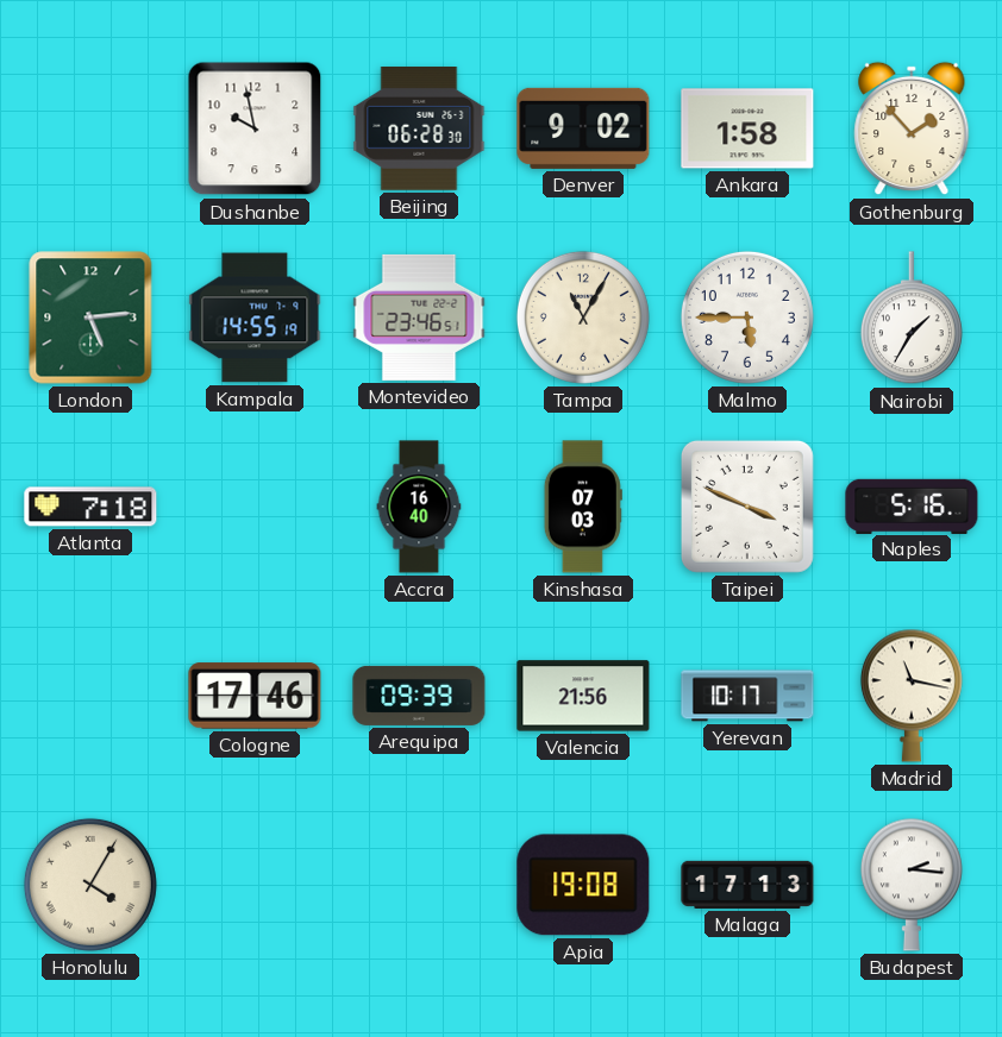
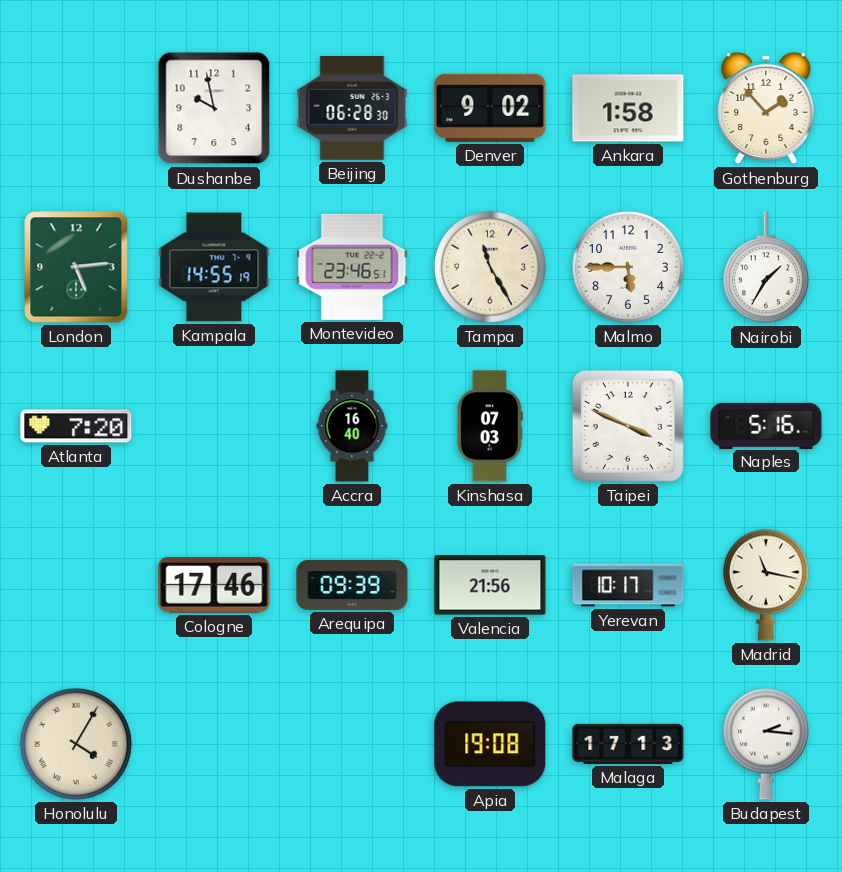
Tampa: 11:05 -> 11:25
Atlanta: 7:18 -> 7:20
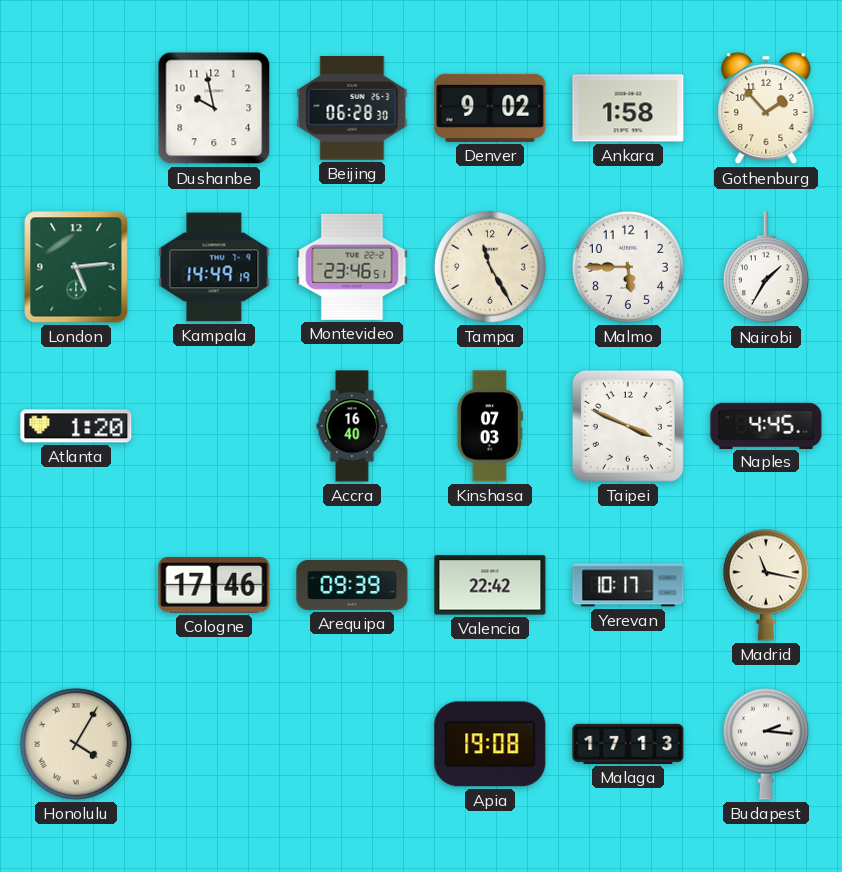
Kampala: 14:55 -> 14:49
Atlanta: 7:20 -> 1:20
Naples: 5:16 -> 4:45
Valencia: 21:56 -> 22:42
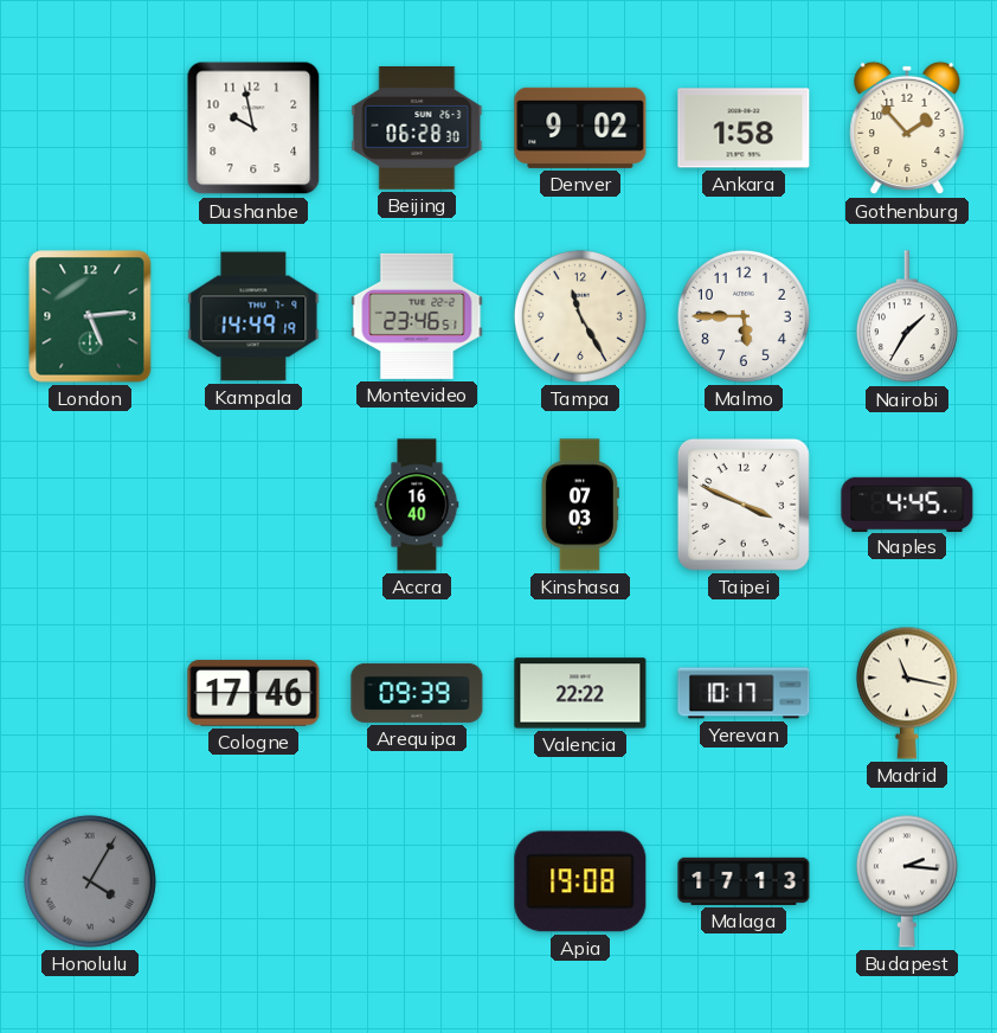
Atlanta: 1:20 -> none
Valencia: 22:42 -> 22:22
Honolulu dial: cream -> grey
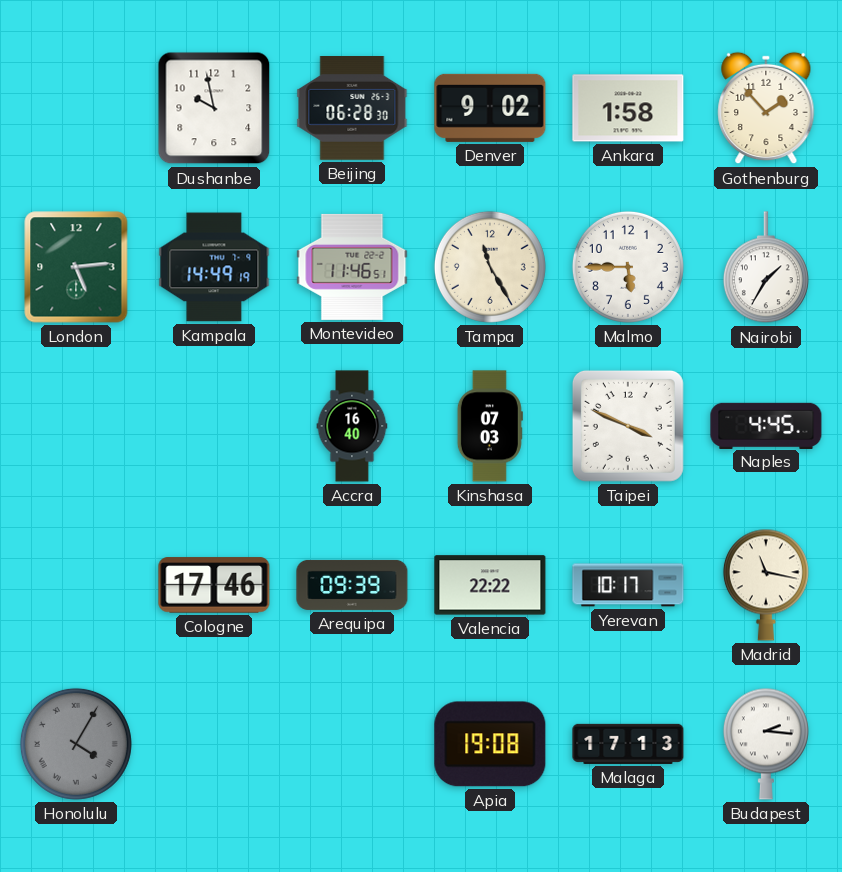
Montevideo: 23:46 -> 11:46
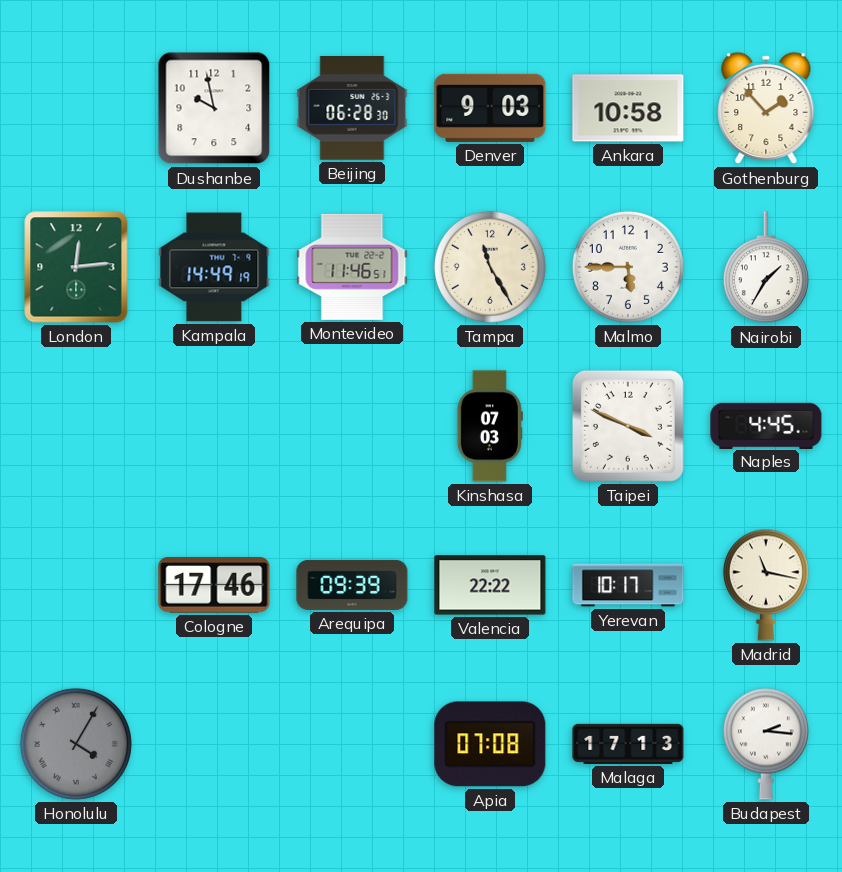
Denver: 9:02 -> 9:03
Ankara: 1:58 -> 10:58
London: 5:14 -> 12:14
Accra: 16:40 -> none
Apia: 19:08 -> 07:08
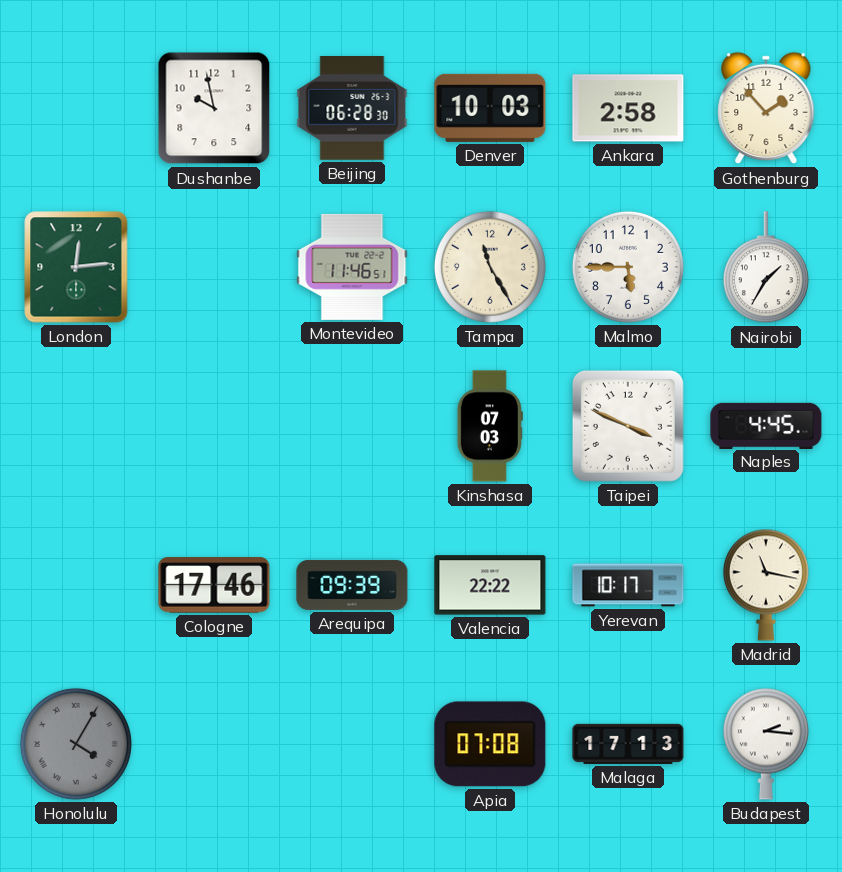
Denver: 9:03 -> 10:03
Ankara: 10:58 -> 2:58
Kampala: 14:49 -> none
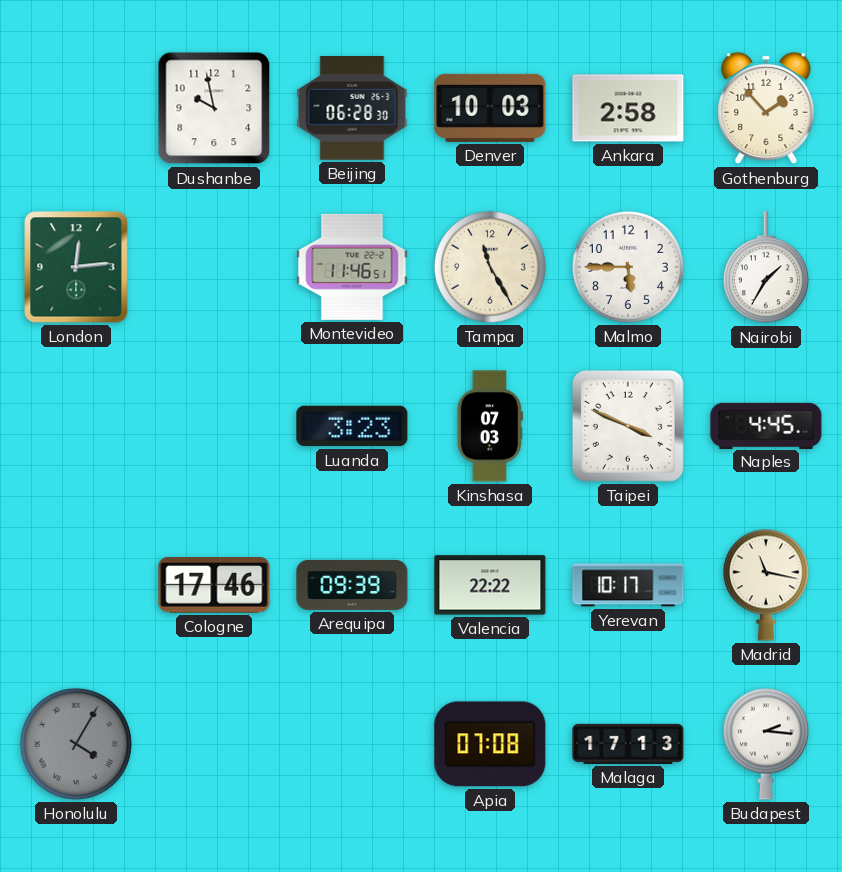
Luanda: none -> 3:23
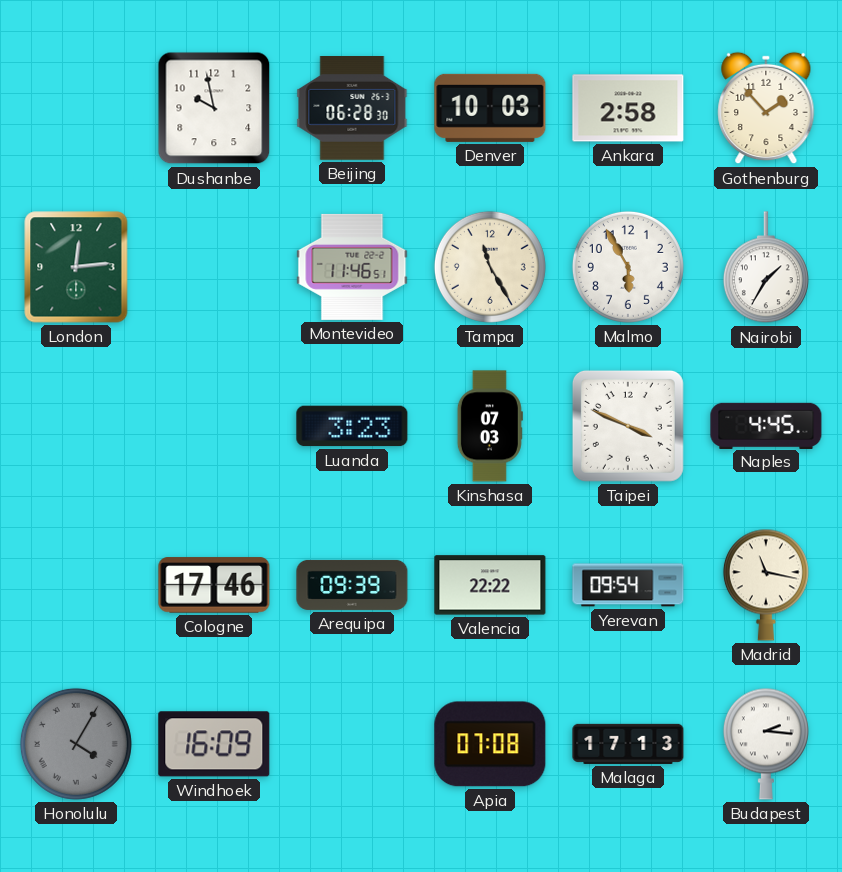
Malmo: 5:45 -> 5:55
Yerevan: 10:17 -> 09:54
Windhoek: none -> 16:09
